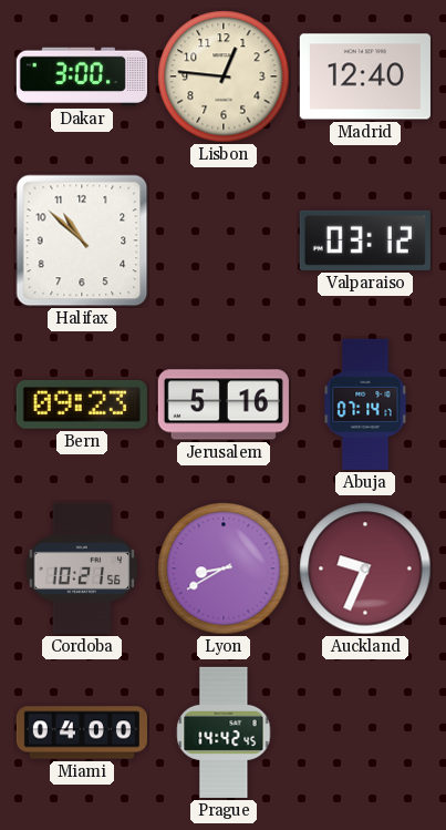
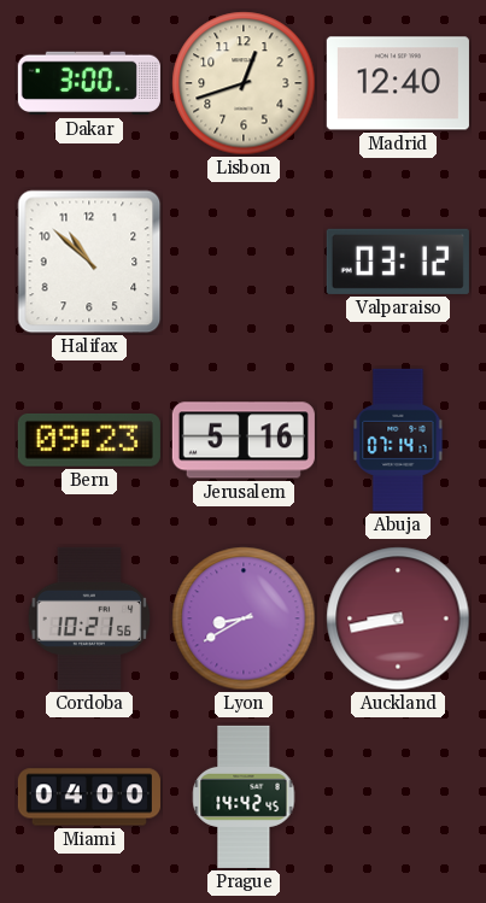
Lisbon: 12:46 -> 12:42
Auckland: 9:34 -> 8:43
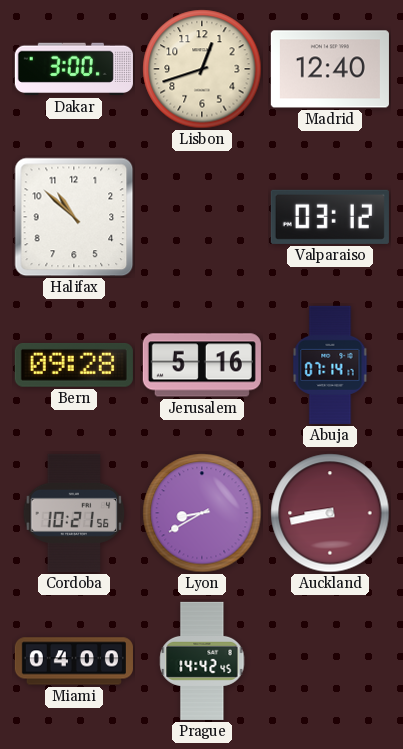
Bern: 09:23 -> 09:28
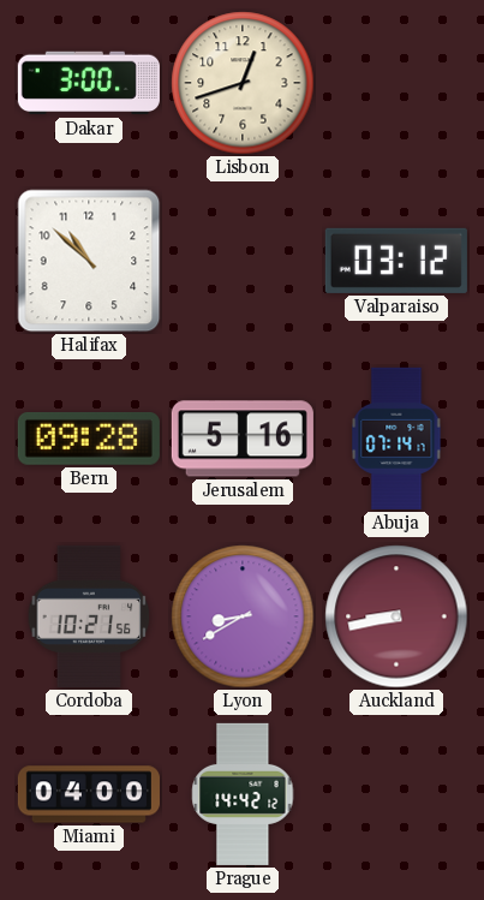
Madrid: 12:40 -> none
Prague: 14:42:45 -> 14:42:12
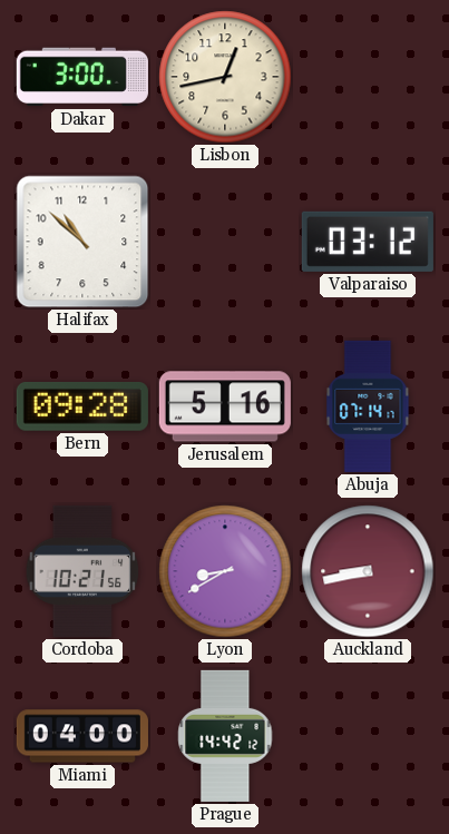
Lisbon: 12:42 -> 12:43
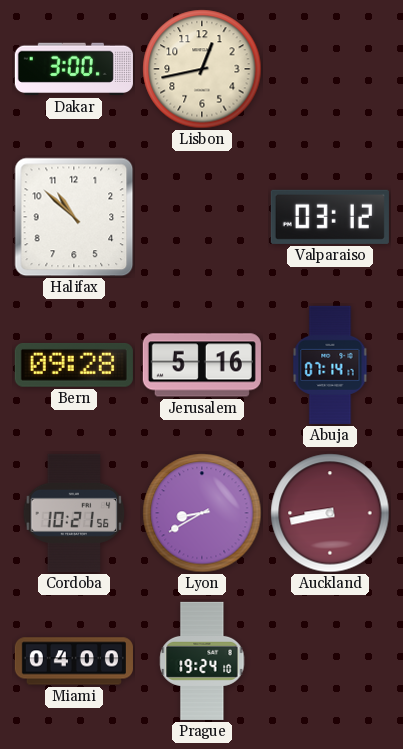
Prague: 14:42 -> 19:24
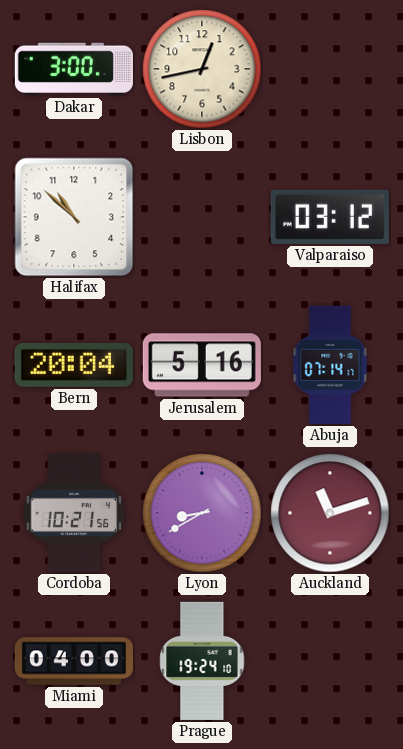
Bern: 09:28 -> 20:04
Auckland: 8:43 -> 11:12
